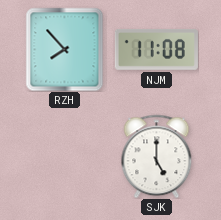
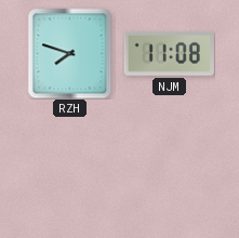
RZH: 7:53 -> 7:48
SJK: 5:00 -> none
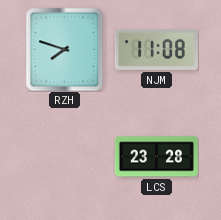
LCS: none -> 23:28
